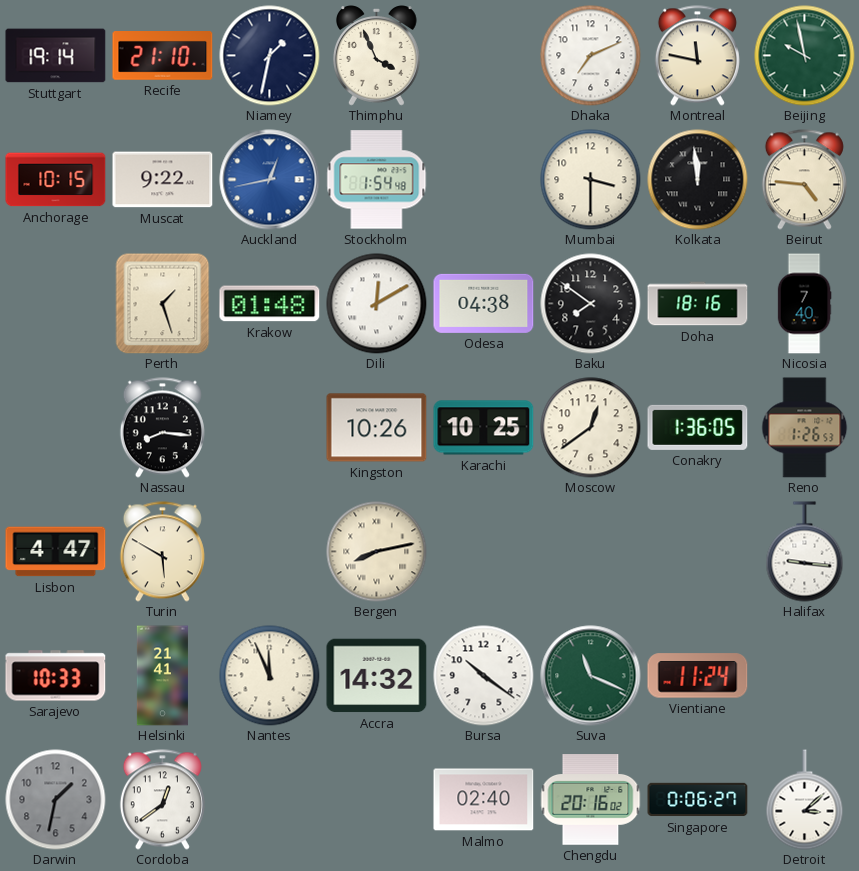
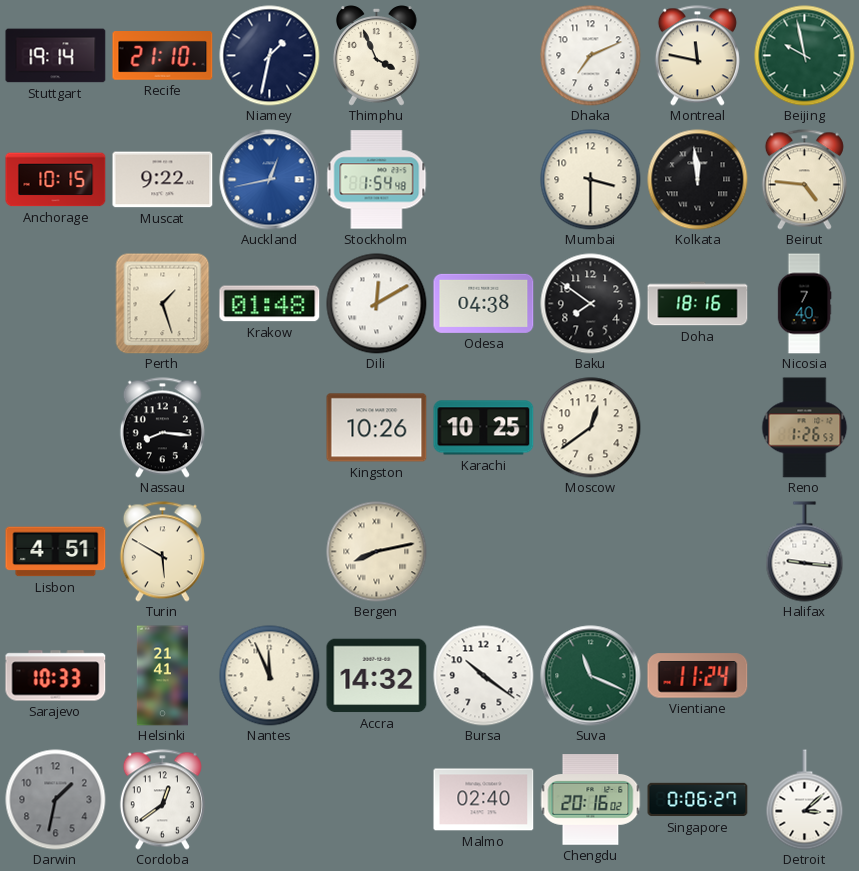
Conakry: 1:36 -> none
Lisbon: 4:47 -> 4:51
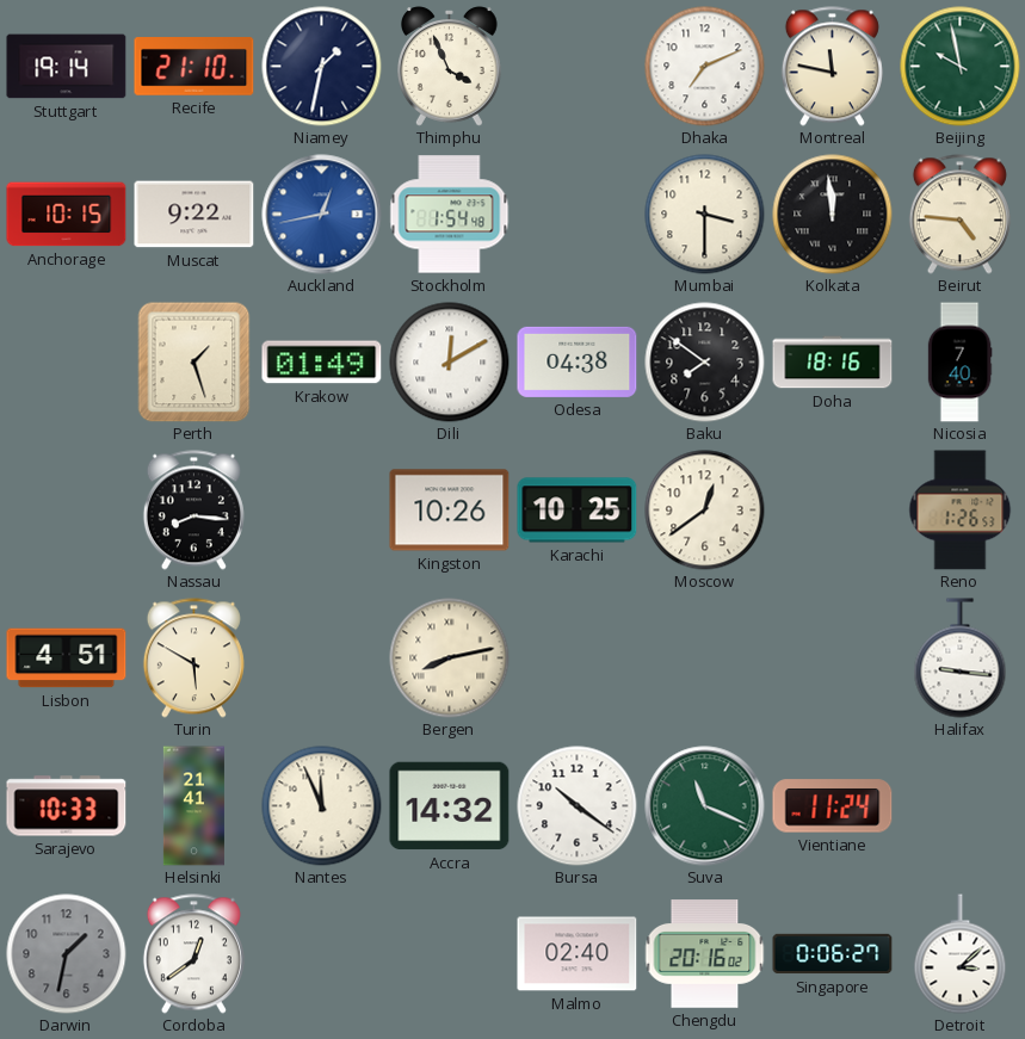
Krakow: 01:48 -> 01:49
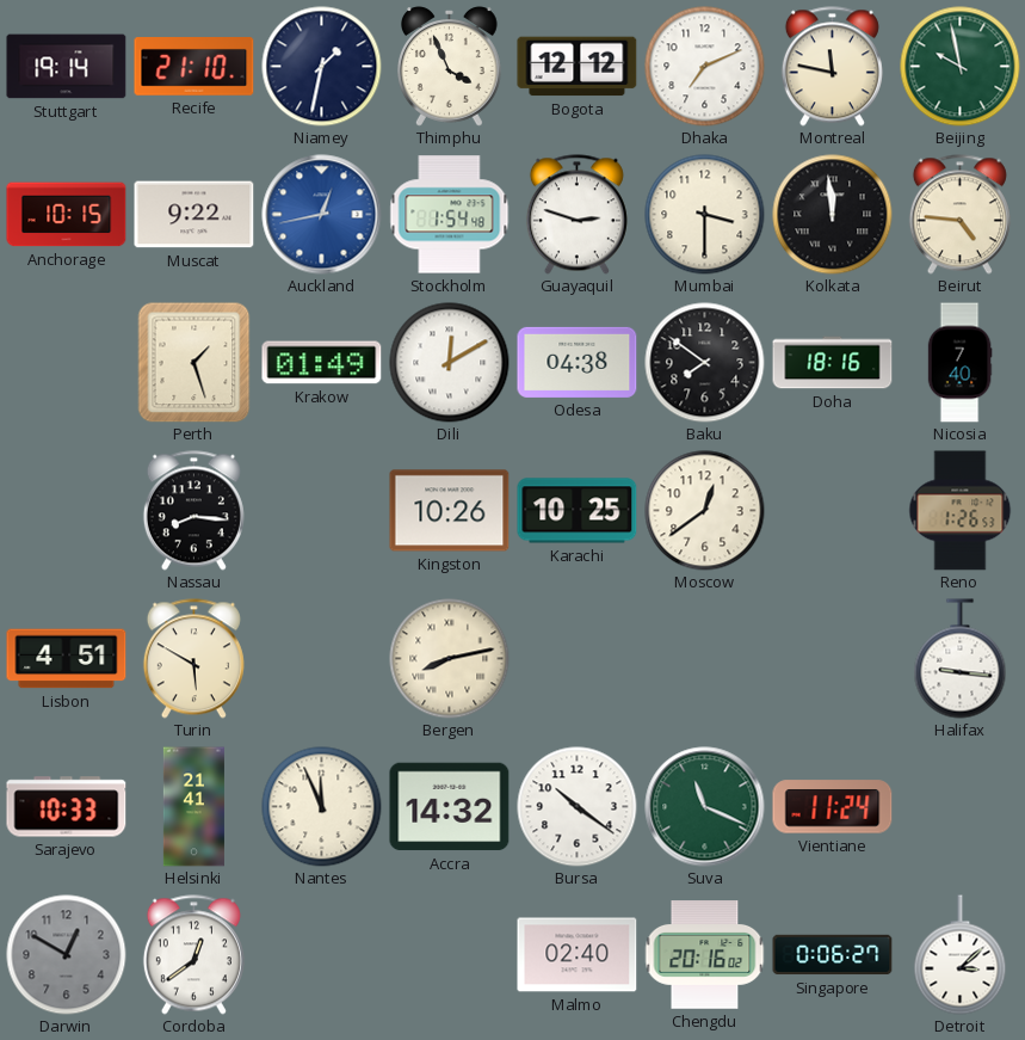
Bogota: none -> 12:12
Guayaquil: none -> 2:48
Darwin: 1:32 -> 12:50
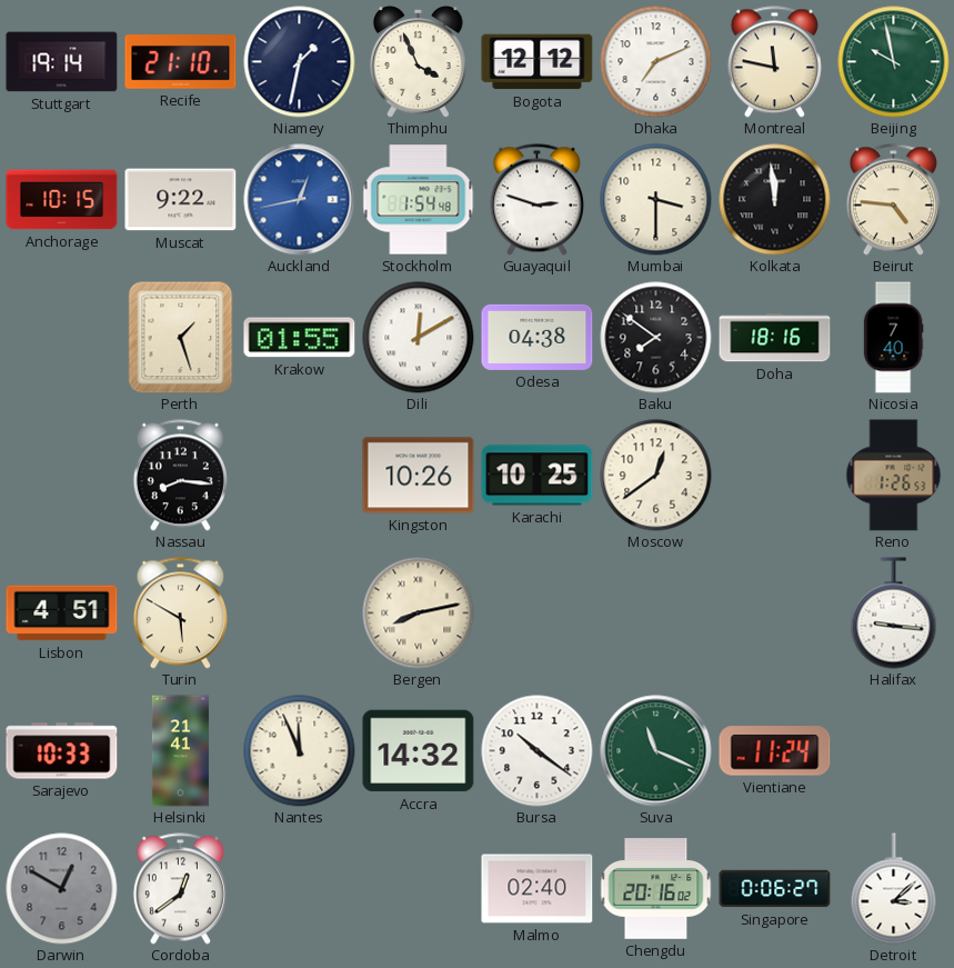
Krakow: 01:49 -> 01:55
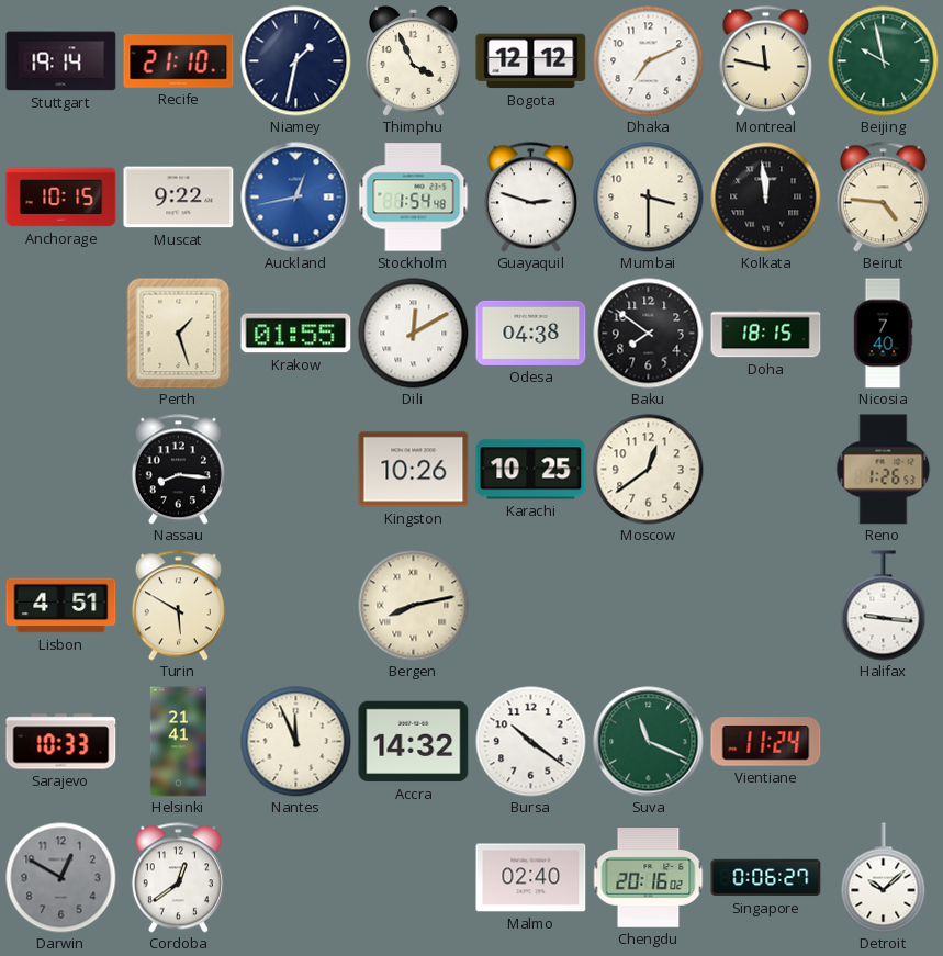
Doha: 18:16 -> 18:15
Detroit: 3:08 -> 10:08
